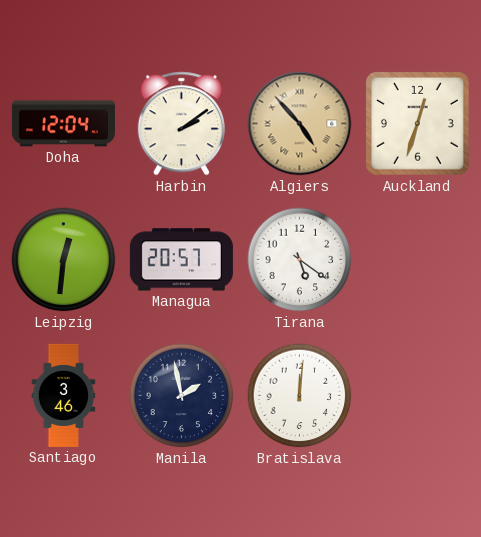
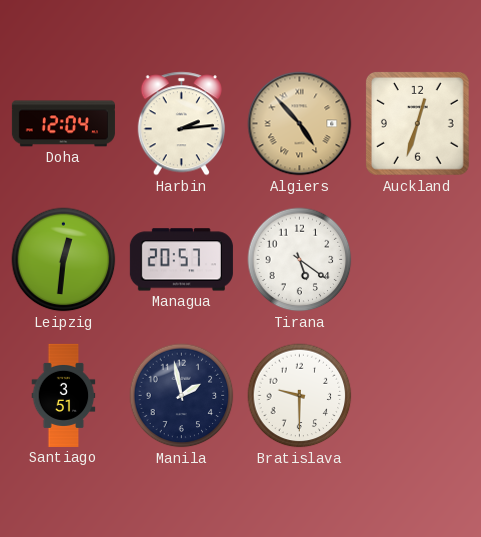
Harbin: 2:09 -> 2:14
Santiago: 3:46 -> 3:51
Bratislava: 12:01 -> 9:30
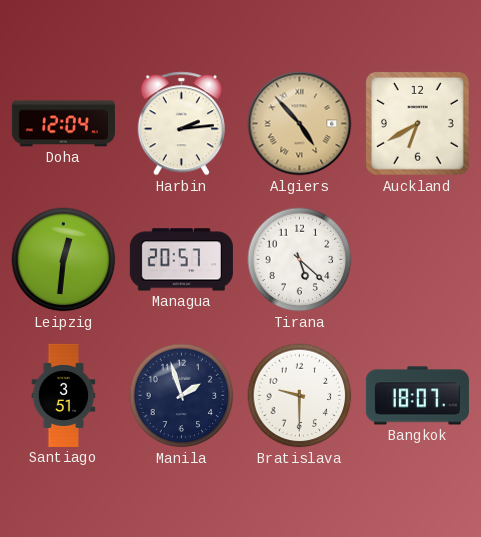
Auckland: 12:33 -> 6:40
Tirana: 5:21 -> 5:22
Manila: 1:58 -> 1:57
Bangkok: none -> 18:07
